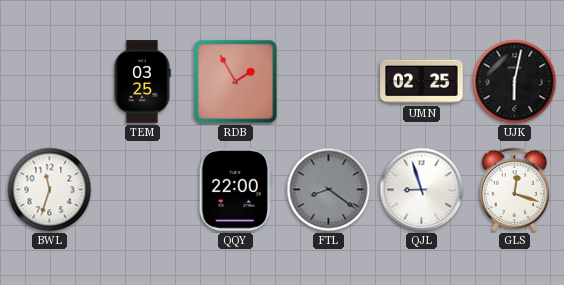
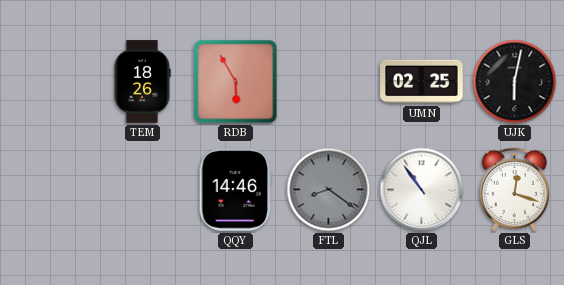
TEM: 03:25 -> 18:26
RDB: 1:55 -> 5:55
BWL: 11:33 -> none
QQY: 22:00 -> 14:46
QJL: 8:57 -> 10:54
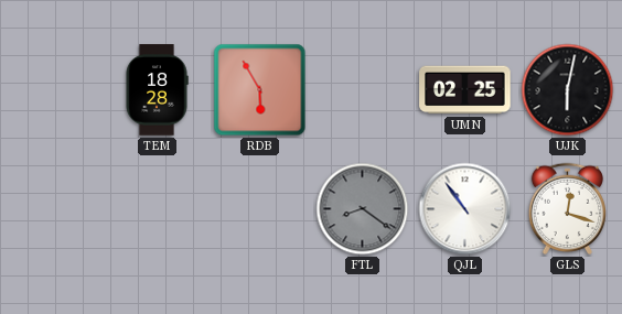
TEM: 18:26 -> 18:28
QQY: 14:46 -> none
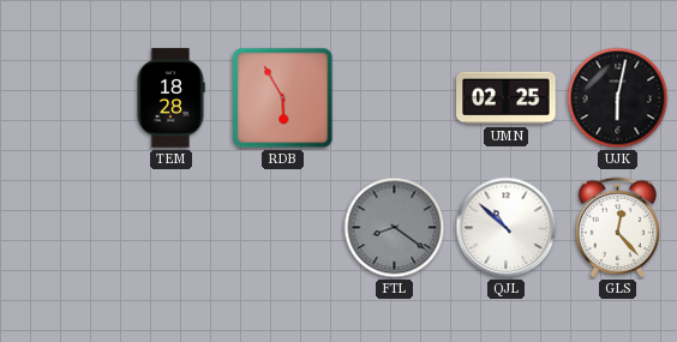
QJL: 10:54 -> 10:52
GLS: 12:18 -> 12:23
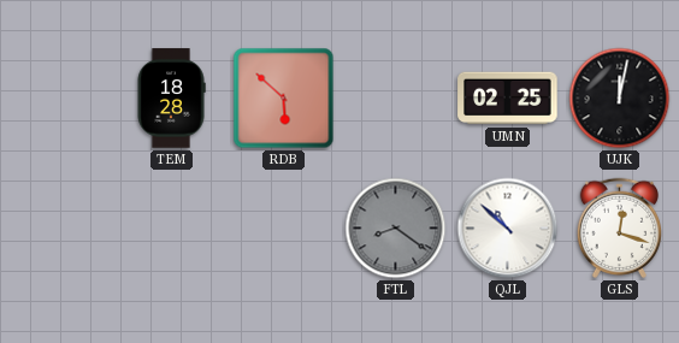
RDB: 5:55 -> 5:52
UJK: 6:02 -> 12:02
GLS: 12:23 -> 12:18
